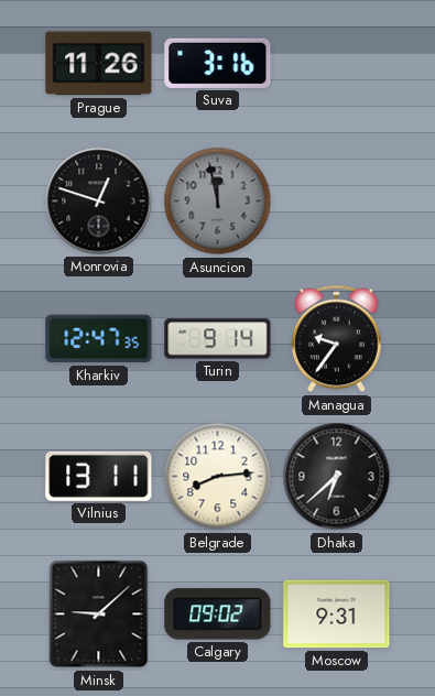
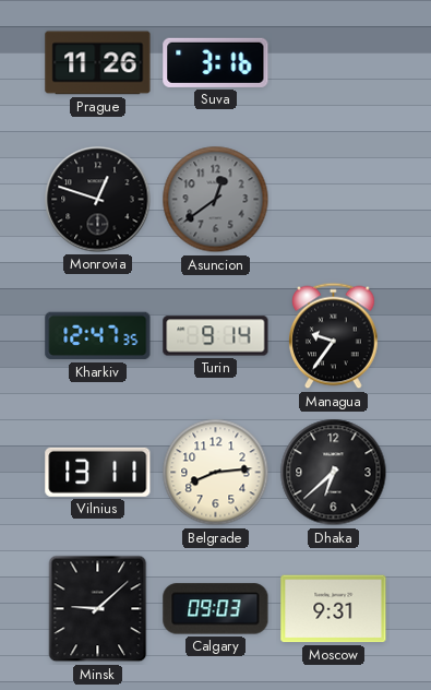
Asuncion: 11:58 -> 12:39
Calgary: 09:02 -> 09:03
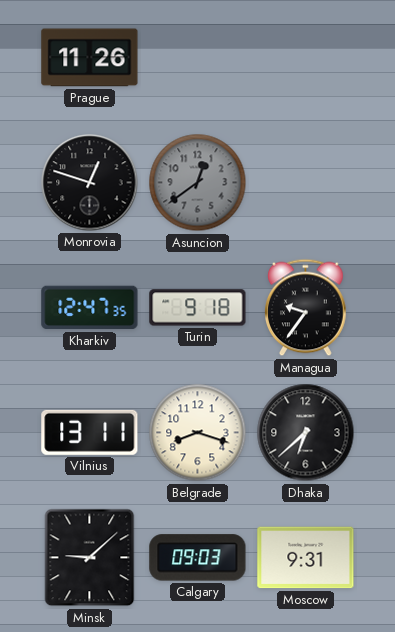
Suva: 3:16 -> none
Turin: 9:14 -> 9:18
Belgrade: 8:14 -> 8:18
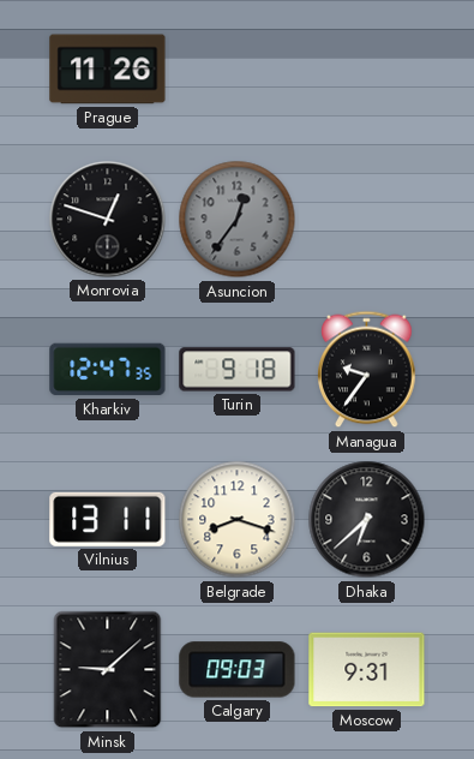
Asuncion: 12:39 -> 12:36
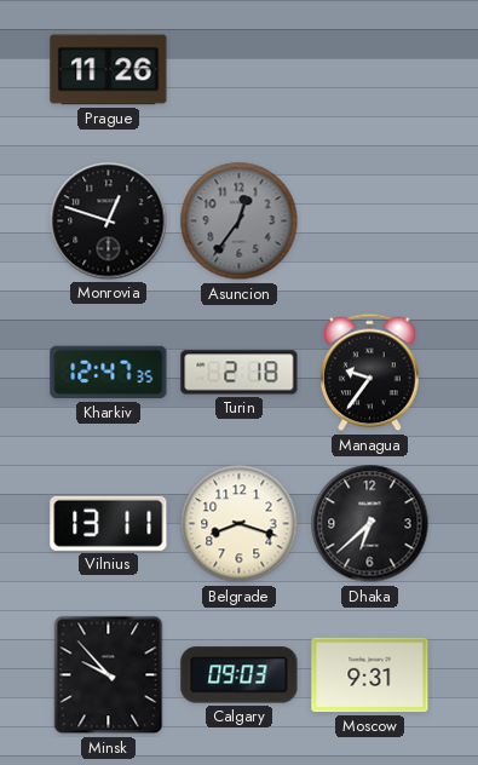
Turin: 9:18 -> 2:18
Minsk: 9:08 -> 9:53
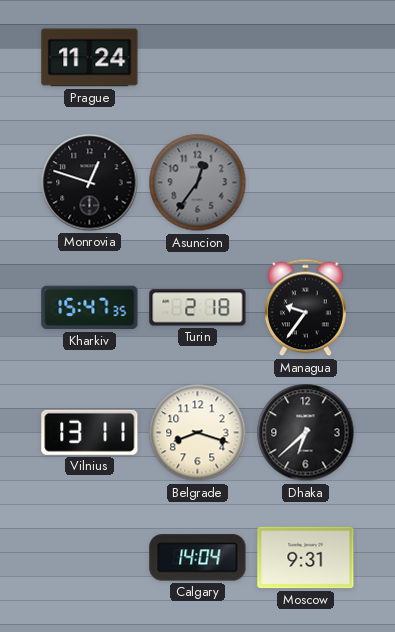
Prague: 11:26 -> 11:24
Kharkiv: 12:47 -> 15:47
Minsk: 9:53 -> none
Calgary: 09:03 -> 14:04
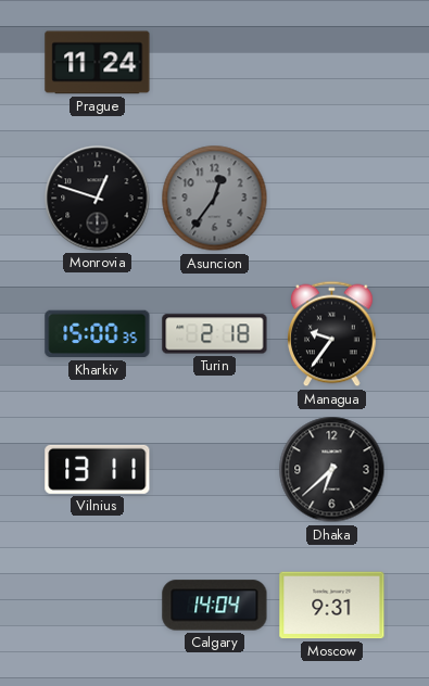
Kharkiv: 15:47 -> 15:00
Belgrade: 8:18 -> none
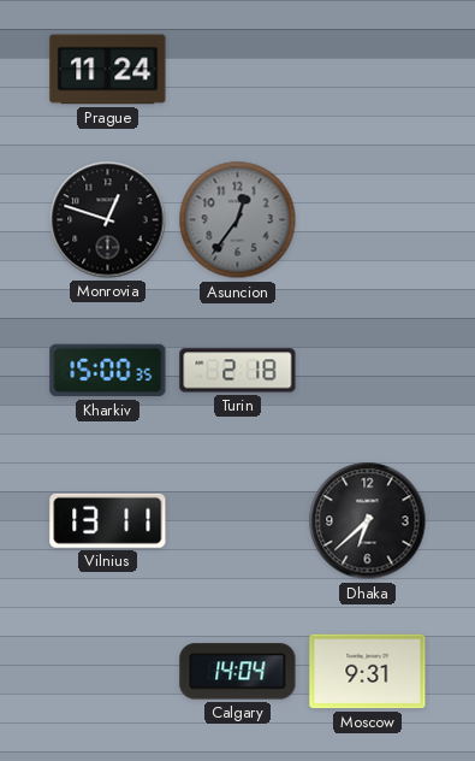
Managua: 9:36 -> none
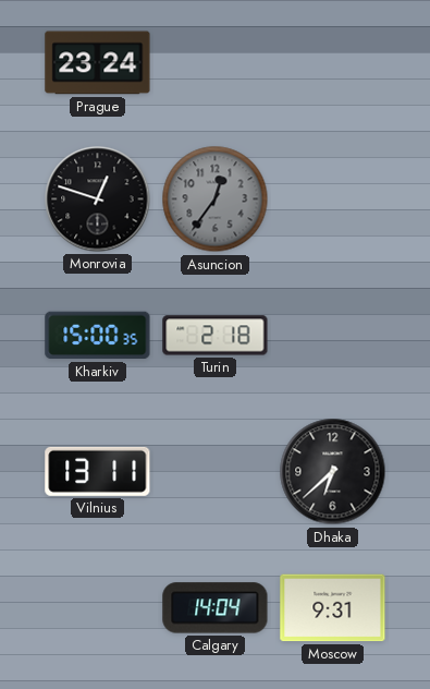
Prague: 11:24 -> 23:24
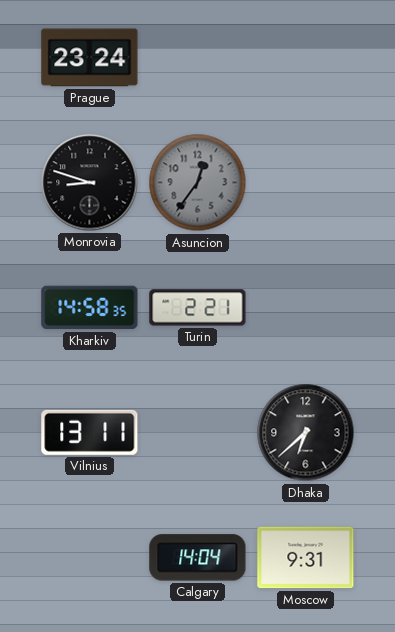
Monrovia: 12:48 -> 8:48
Kharkiv: 15:00 -> 14:58
Turin: 2:18 -> 2:21
